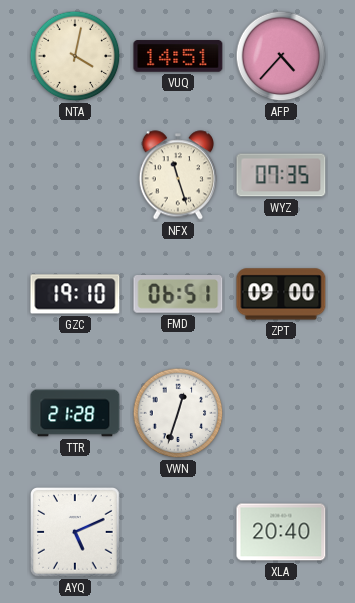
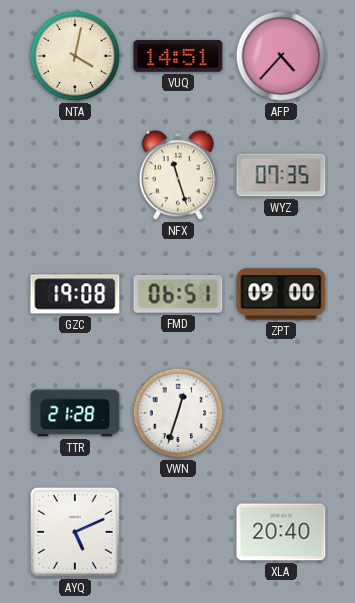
GZC: 19:10 -> 19:08
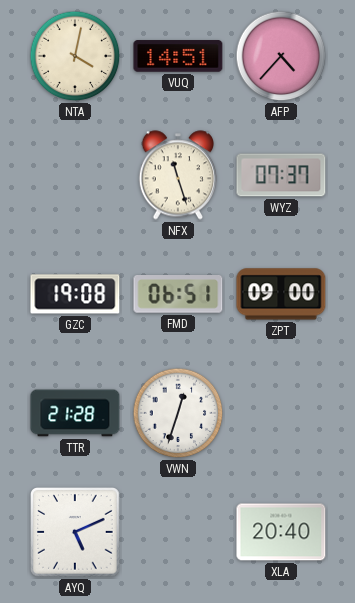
WYZ: 07:35 -> 07:37
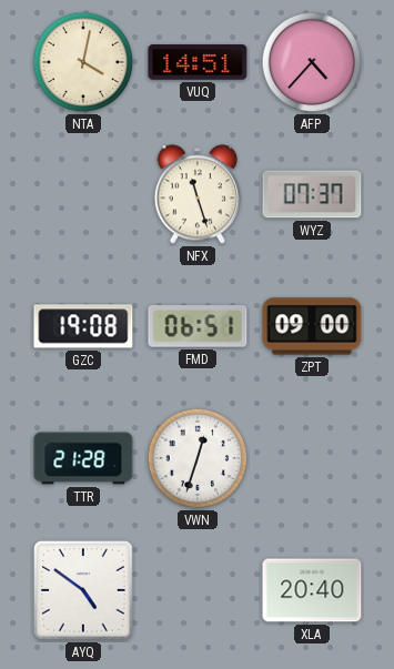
AYQ: 5:11 -> 4:51
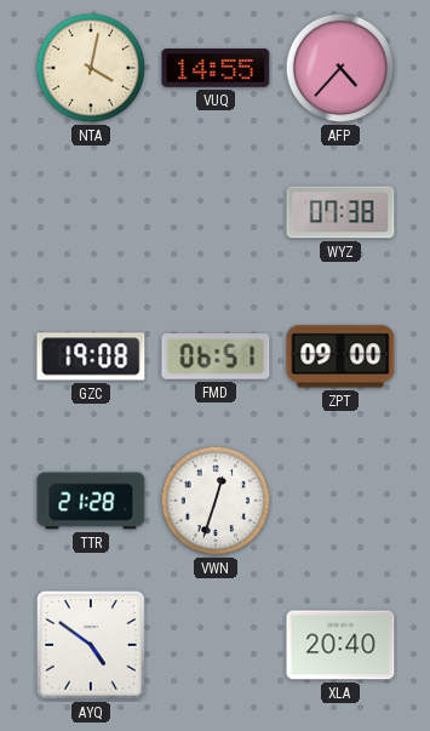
VUQ: 14:51 -> 14:55
NFX: 11:27 -> none
WYZ: 07:37 -> 07:38
